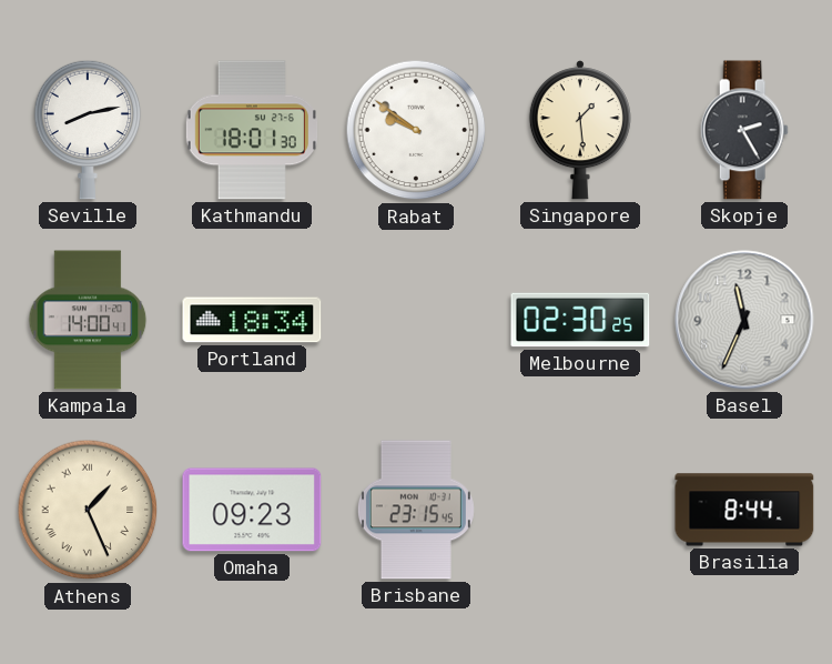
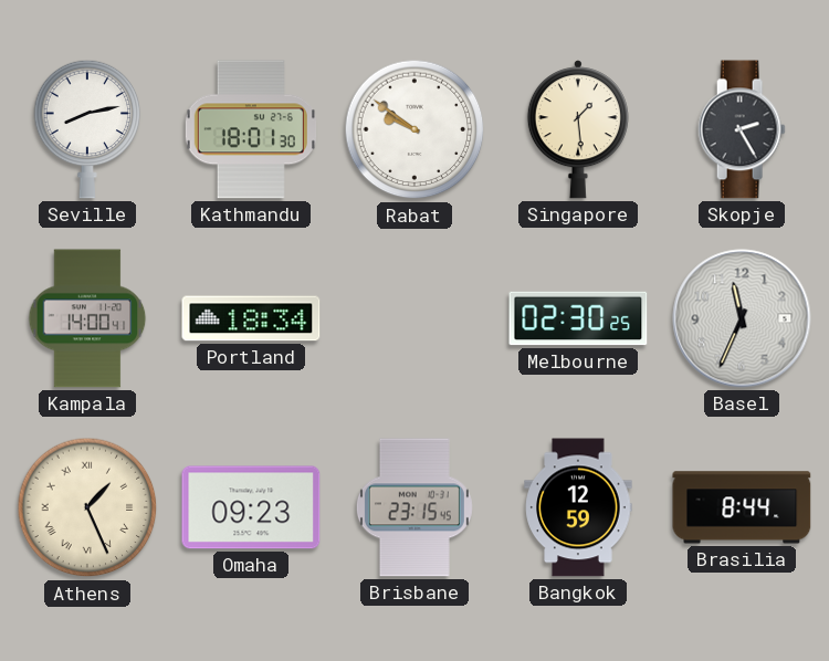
Bangkok: none -> 12:59
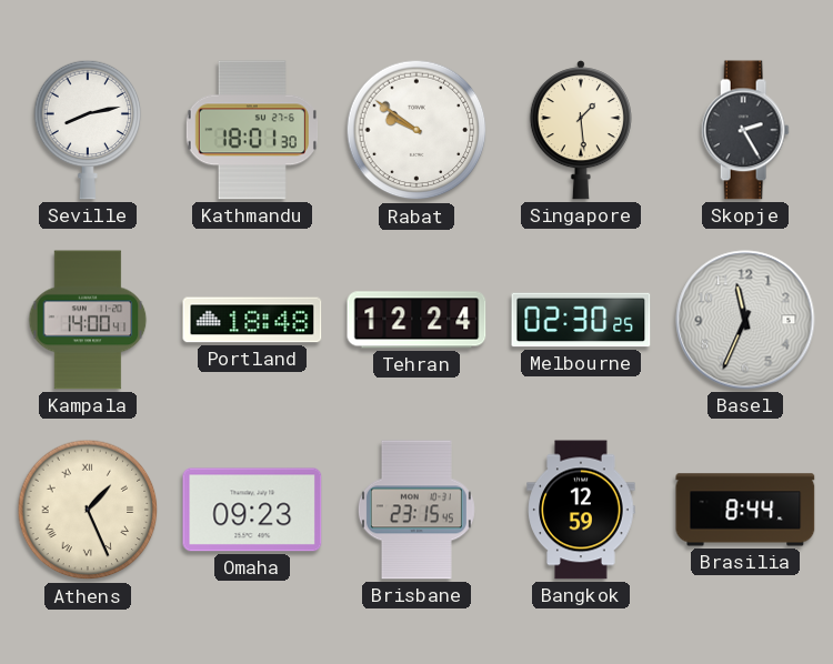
Portland: 18:34 -> 18:48
Tehran: none -> 12:24
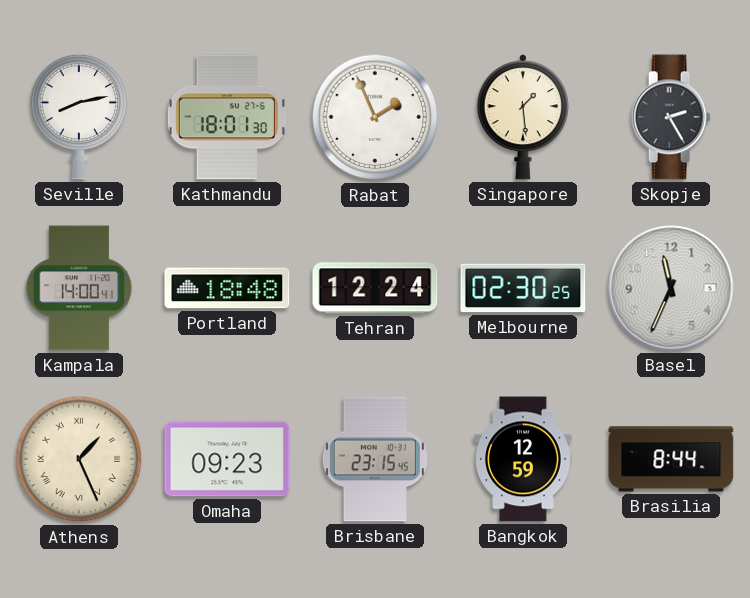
Rabat: 9:51 -> 1:56
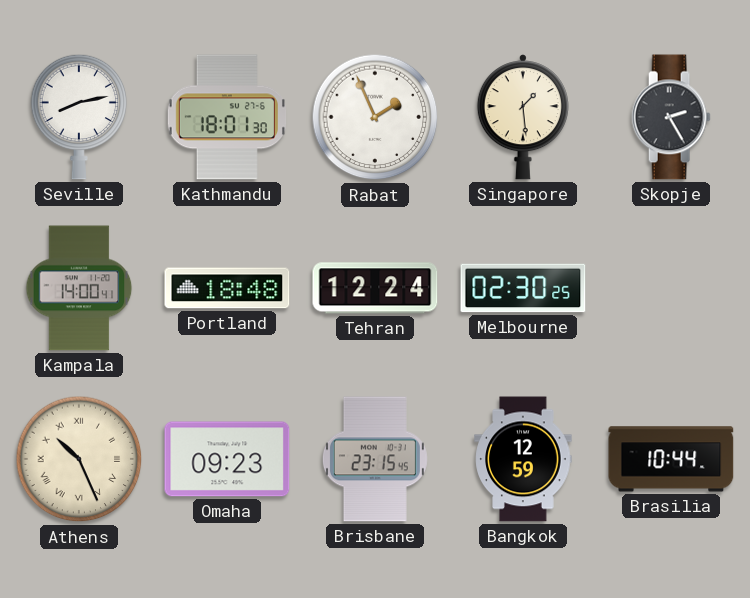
Basel: 11:34 -> none
Athens: 1:26 -> 10:26
Brasilia: 8:44 -> 10:44
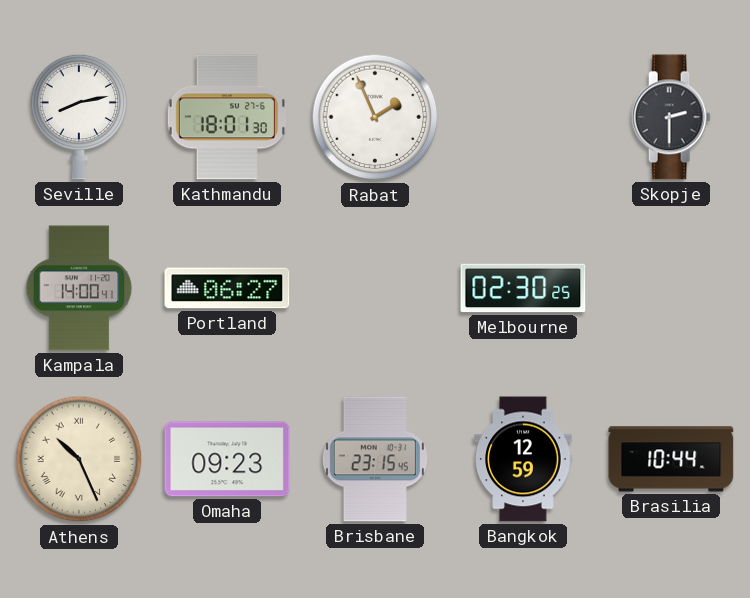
Singapore: 1:29 -> none
Skopje: 2:25 -> 2:30
Portland: 18:48 -> 06:27
Tehran: 12:24 -> none
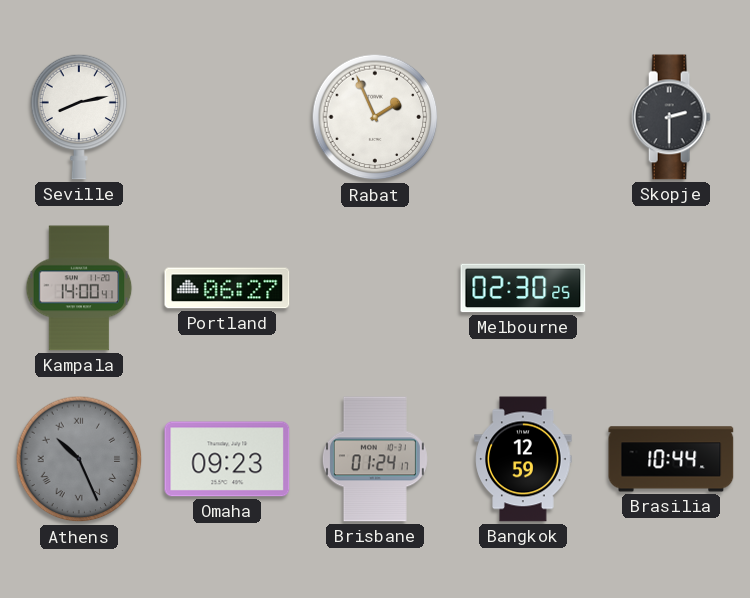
Kathmandu: 18:01 -> none
Athens dial: cream -> grey
Brisbane: 23:15 -> 01:24
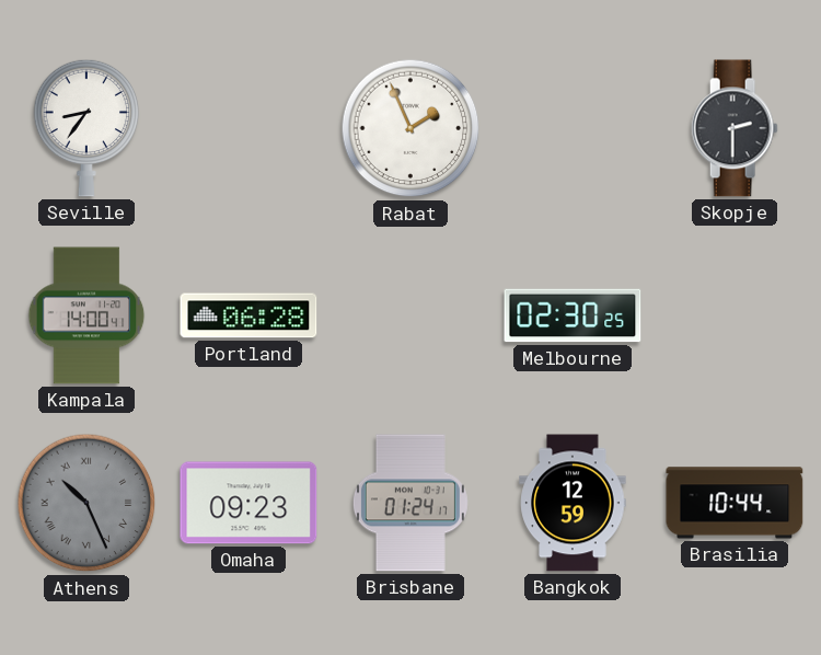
Seville: 8:13 -> 8:36
Portland: 06:27 -> 06:28
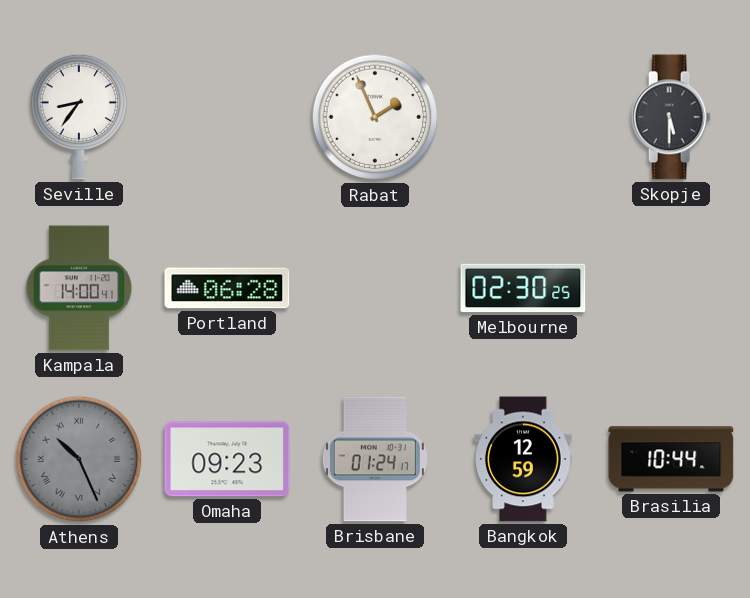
Skopje: 2:30 -> 5:30
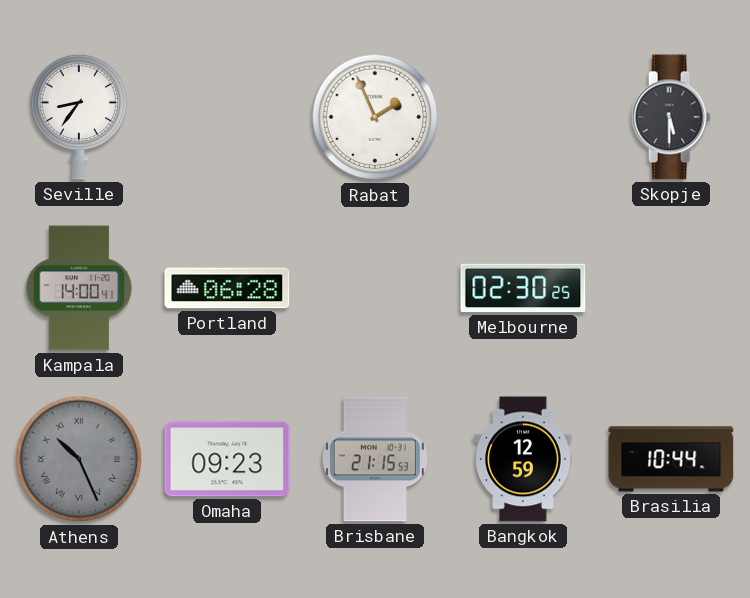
Brisbane: 01:24 -> 21:15
